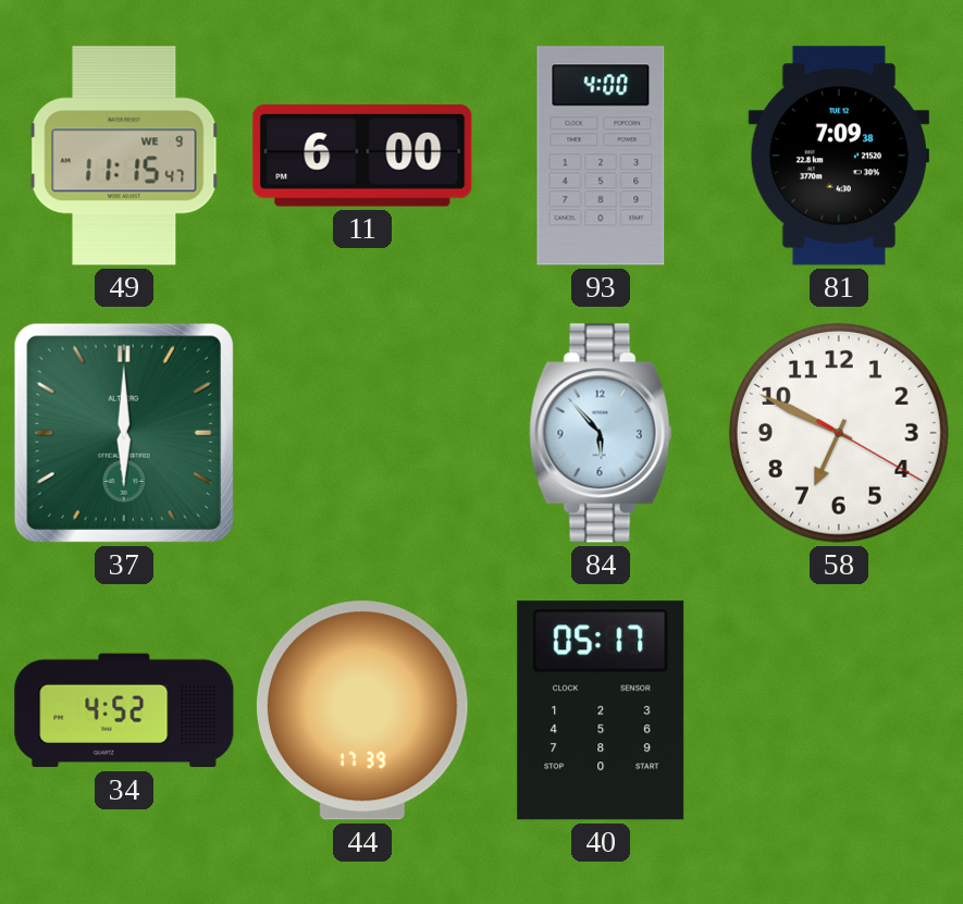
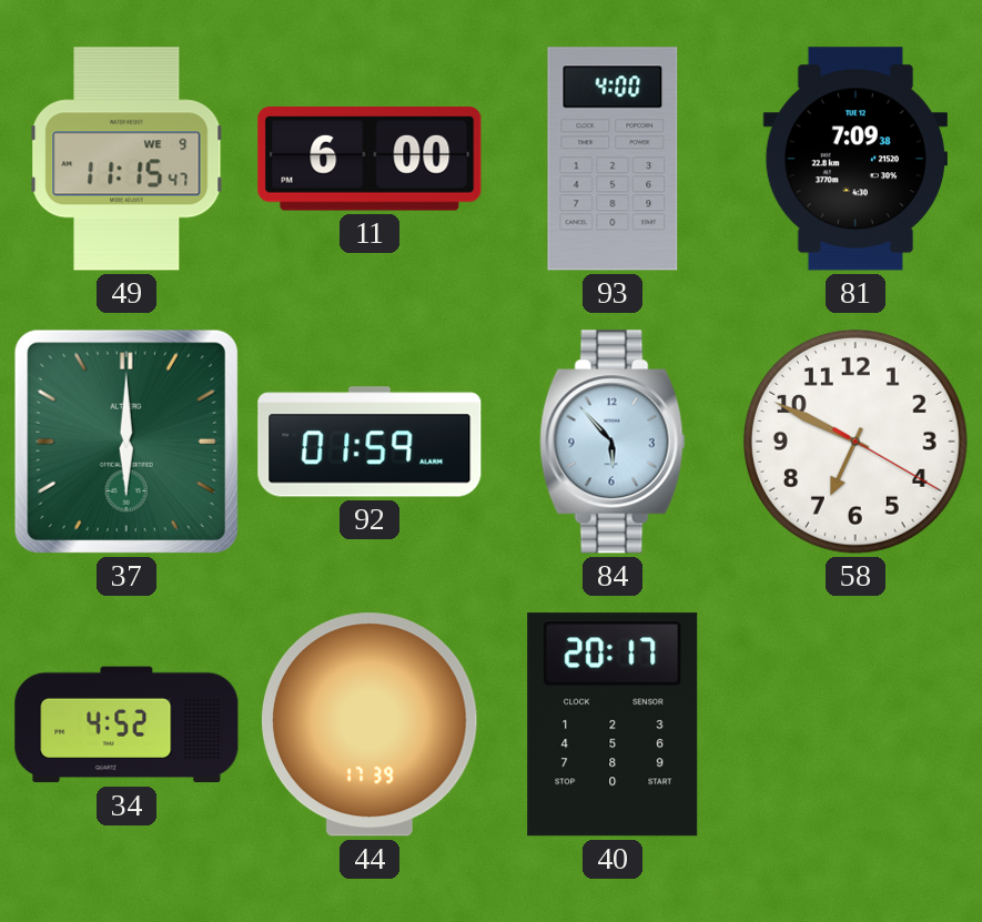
92: none -> 01:59
40: 05:17 -> 20:17
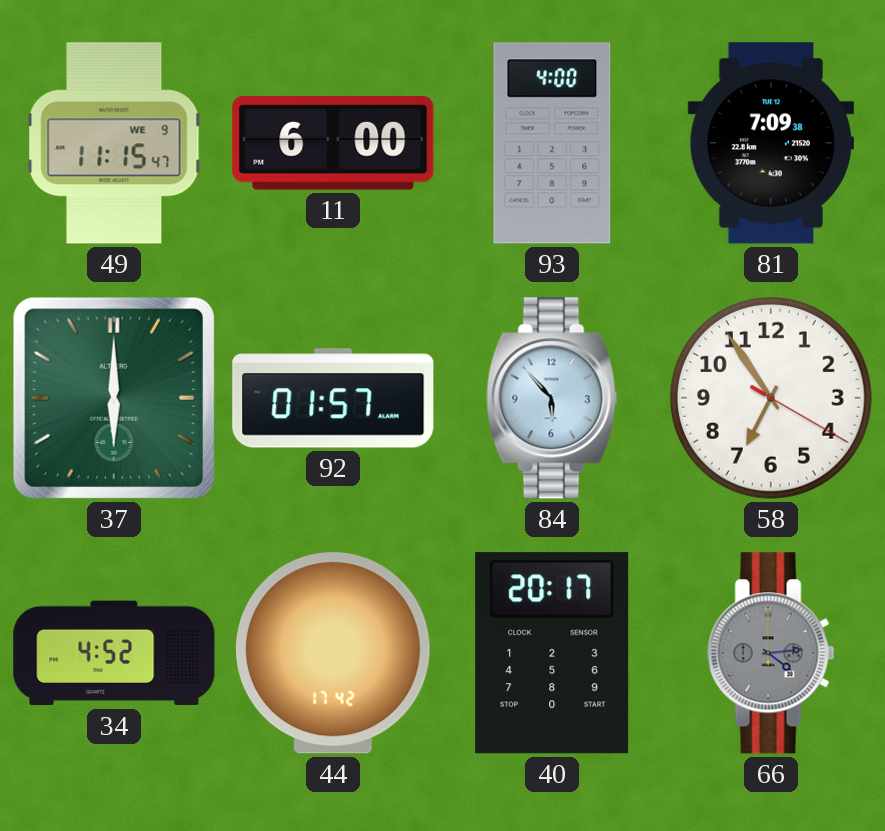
92: 01:59 -> 01:57
58: 6:49 -> 6:54
44: 17:39 -> 17:42
66: none -> 4:14
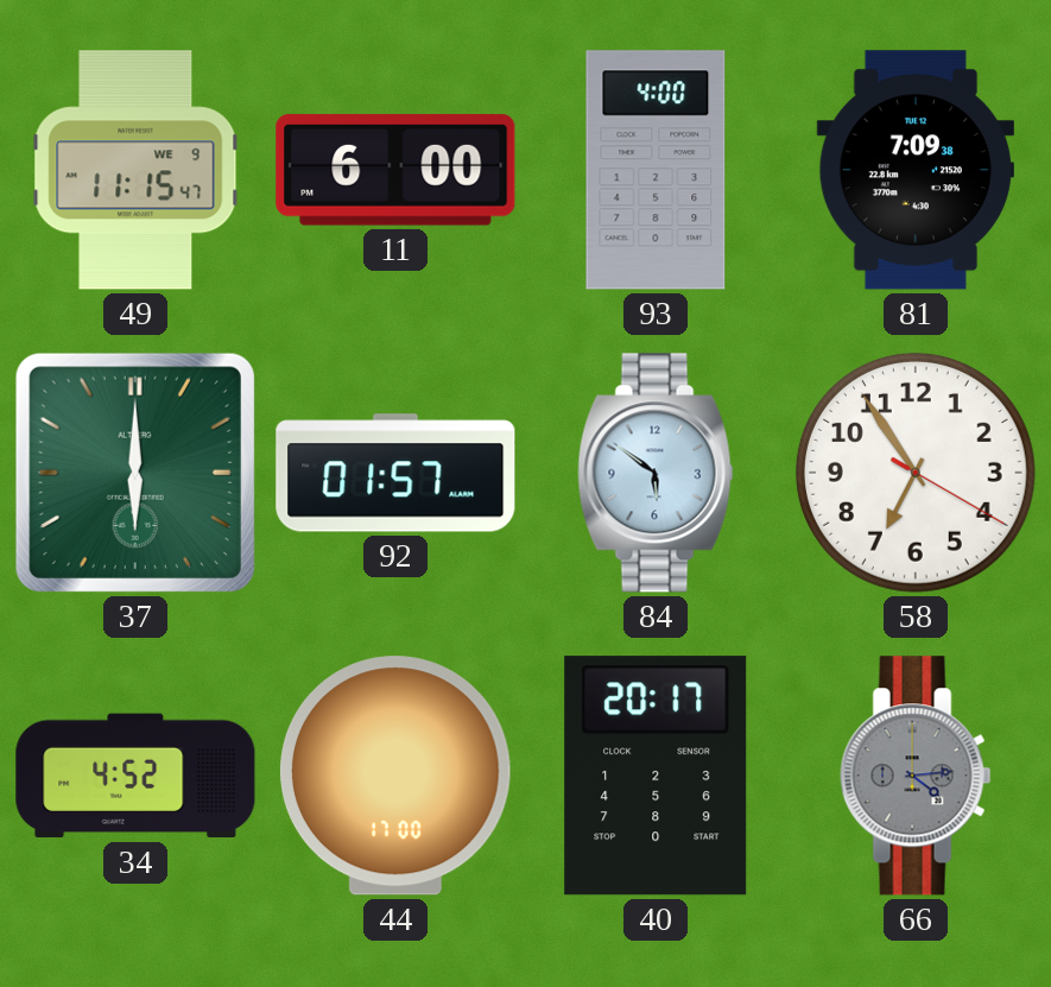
84: 5:53 -> 5:51
44: 17:42 -> 17:00
